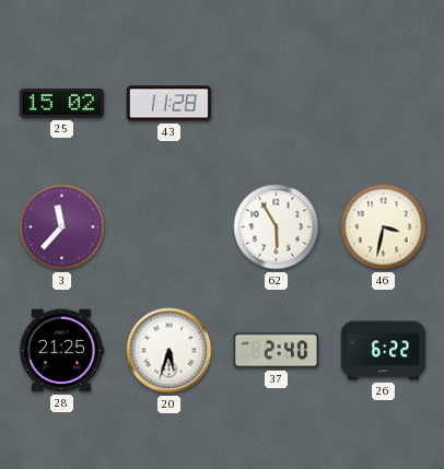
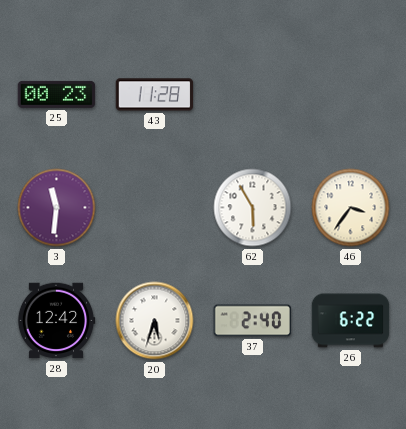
25: 15:02 -> 00:23
3: 11:37 -> 11:31
46: 3:32 -> 3:36
28: 21:25 -> 12:42
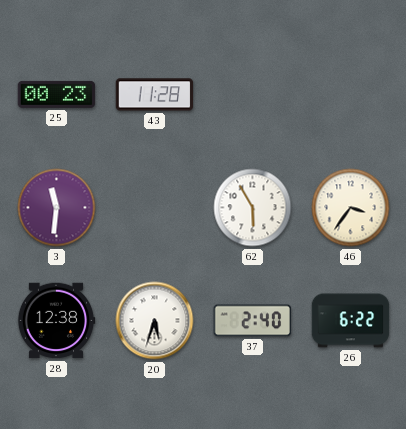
28: 12:42 -> 12:38
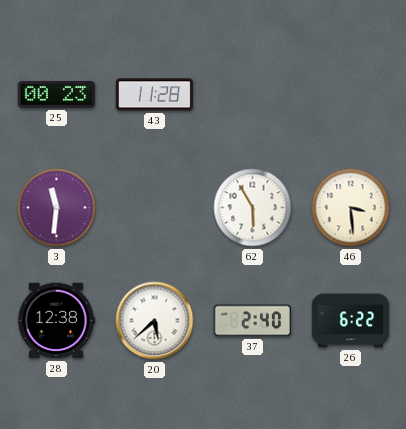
46: 3:36 -> 3:29
20: 5:33 -> 5:38
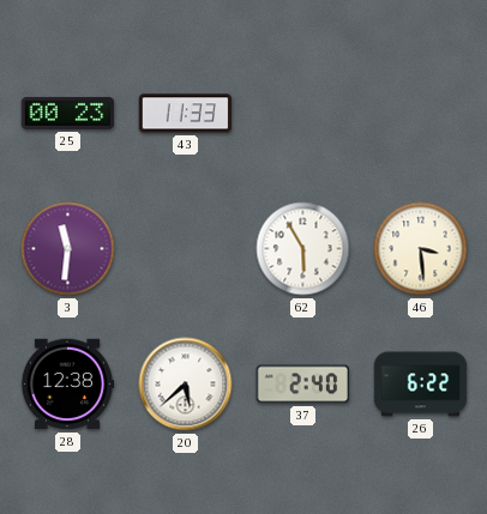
43: 11:28 -> 11:33
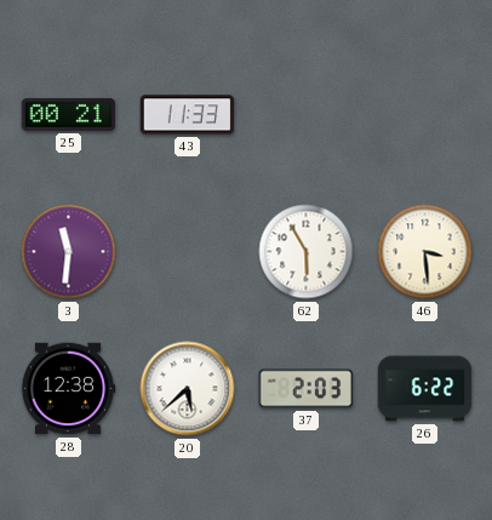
25: 00:23 -> 00:21
37: 2:40 -> 2:03
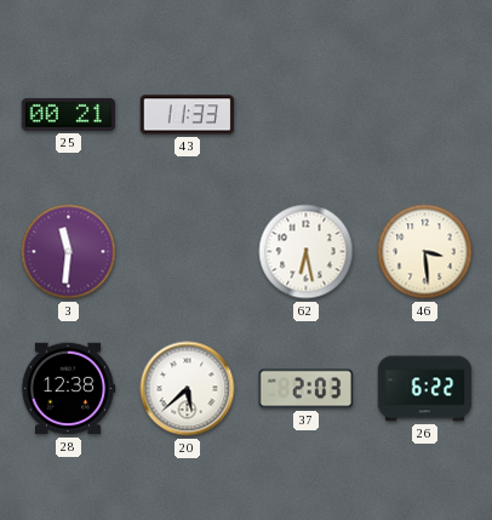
62: 5:55 -> 6:28
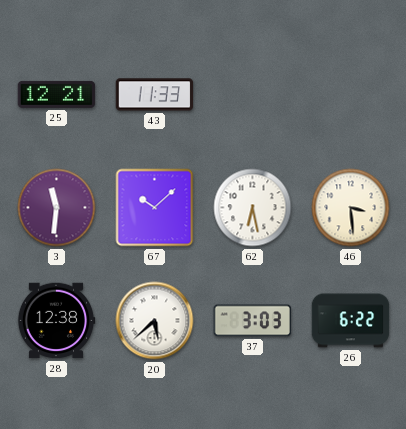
25: 00:21 -> 12:21
67: none -> 10:08
37: 2:03 -> 3:03
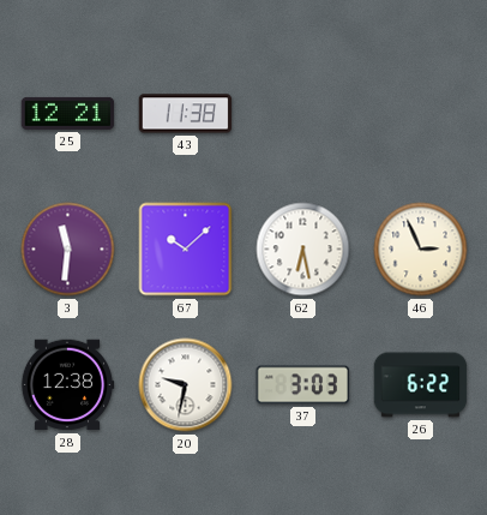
43: 11:33 -> 11:38
46: 3:29 -> 2:56
20: 5:38 -> 9:32
